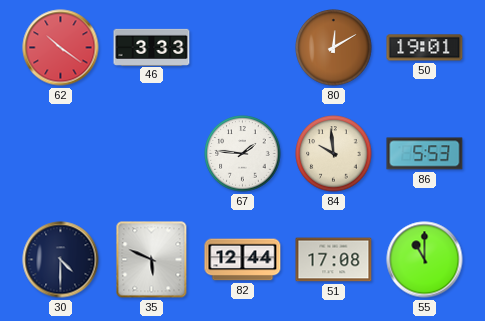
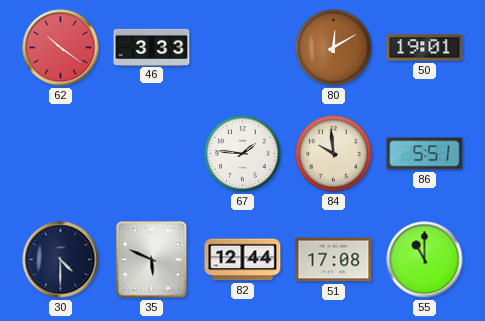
86: 5:53 -> 5:51
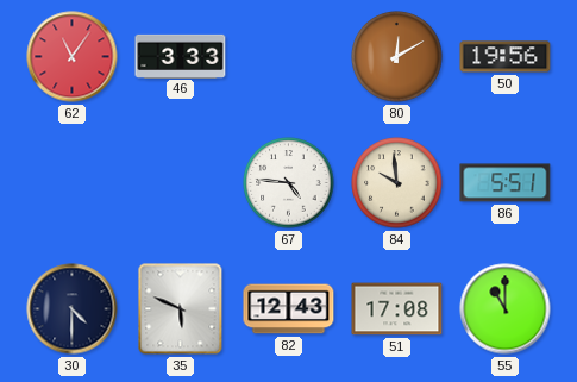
62: 10:21 -> 11:06
50: 19:01 -> 19:56
67: 1:46 -> 4:46
82: 12:44 -> 12:43
